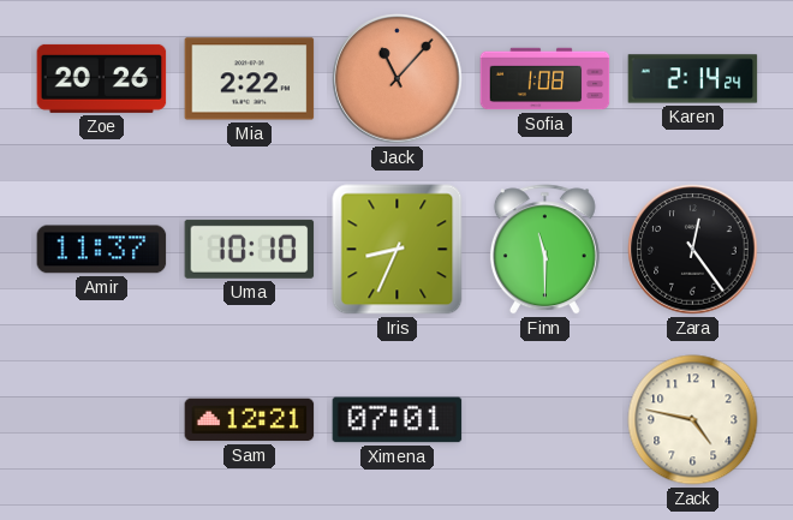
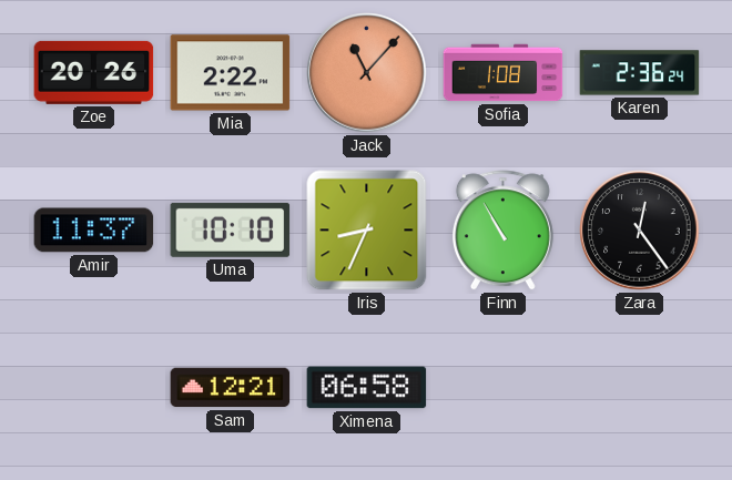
Karen: 2:14 -> 2:36
Finn: 11:30 -> 10:55
Ximena: 07:01 -> 06:58
Zack: 4:47 -> none
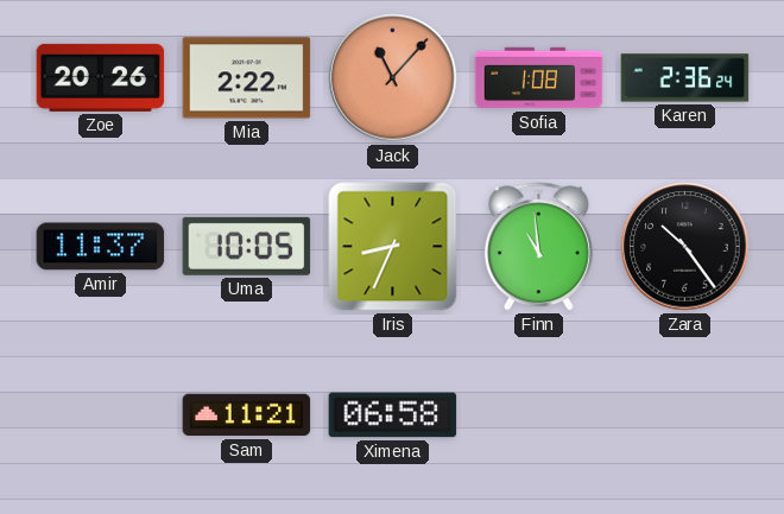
Uma: 10:10 -> 10:05
Finn: 10:55 -> 10:59
Zara: 12:24 -> 10:24
Sam: 12:21 -> 11:21
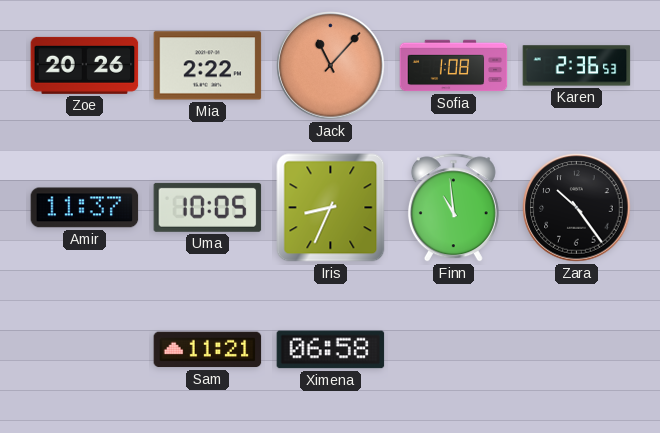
Karen: 2:36:24 -> 2:36:53
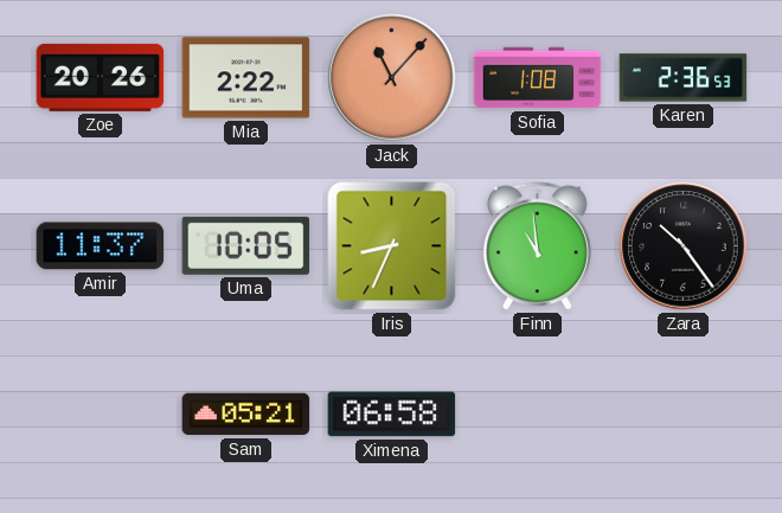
Sam: 11:21 -> 05:21
